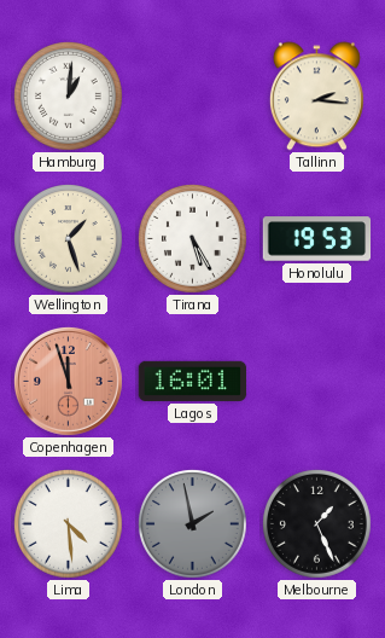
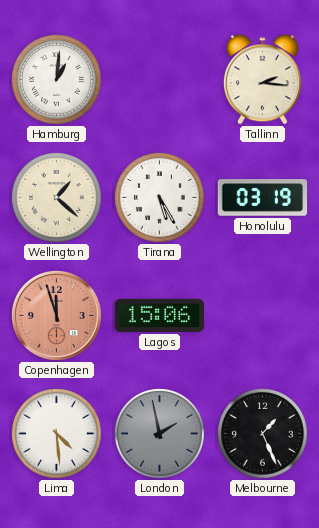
Wellington: 1:27 -> 1:22
Honolulu: 19:53 -> 03:19
Lagos: 16:01 -> 15:06
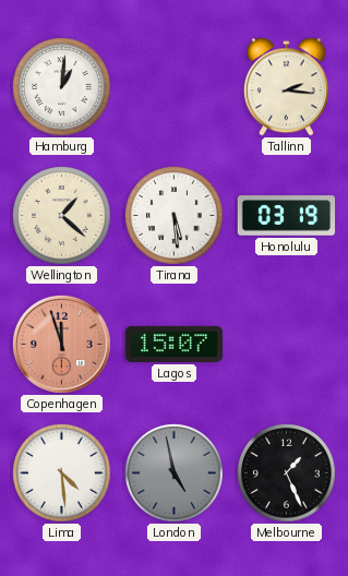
Tirana: 5:25 -> 5:29
Lagos: 15:06 -> 15:07
London: 1:58 -> 4:58
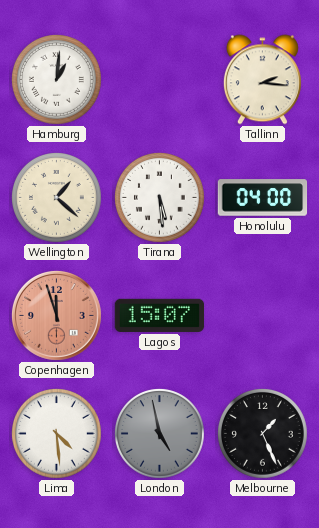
Honolulu: 03:19 -> 04:00
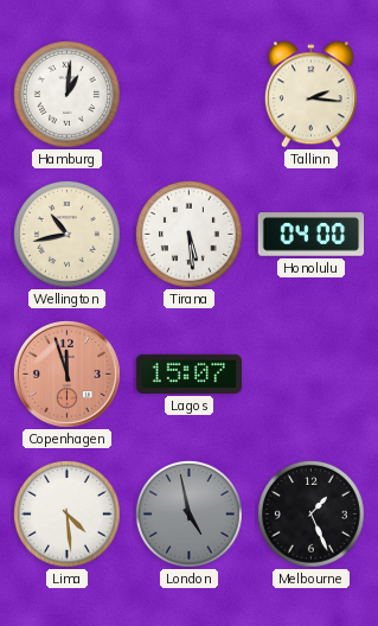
Wellington: 1:22 -> 10:43
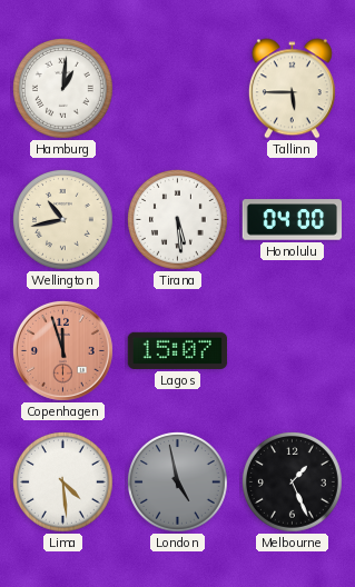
Tallinn: 2:16 -> 5:45
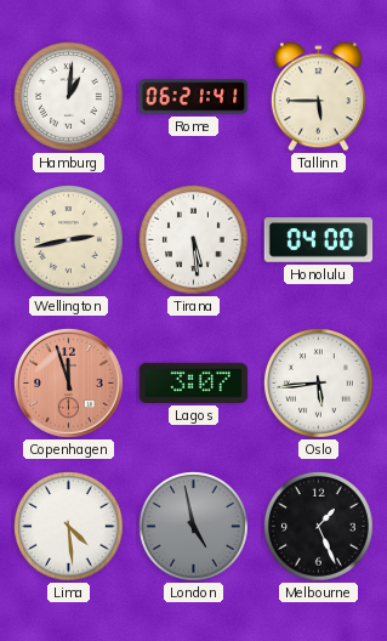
Rome: none -> 06:21
Wellington: 10:43 -> 2:43
Lagos: 15:07 -> 3:07
Oslo: none -> 5:44
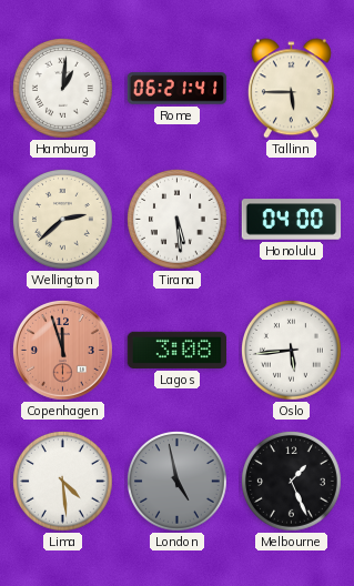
Wellington: 2:43 -> 2:38
Lagos: 3:07 -> 3:08
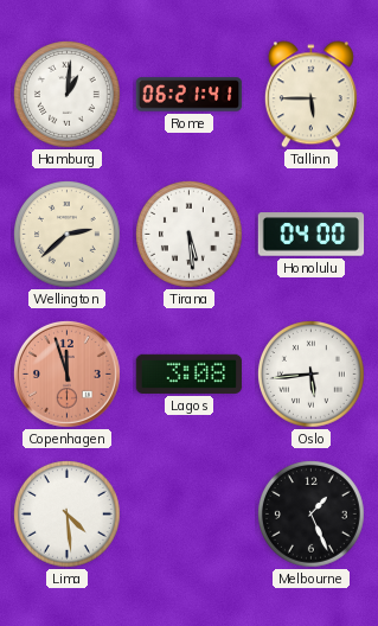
London: 4:58 -> none
